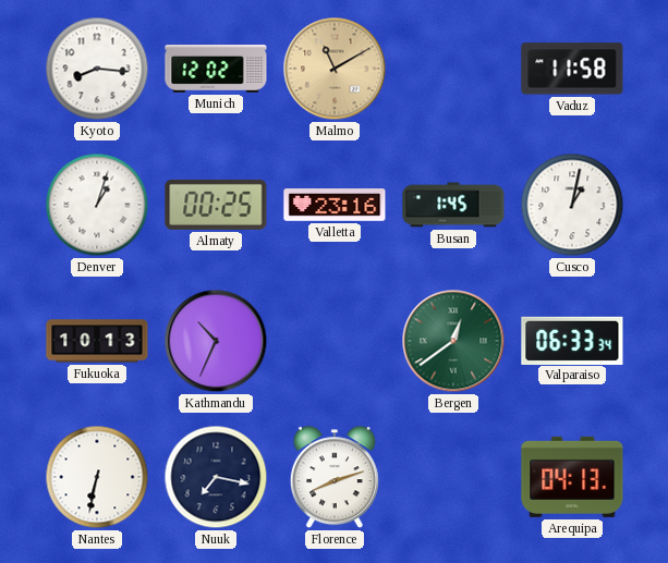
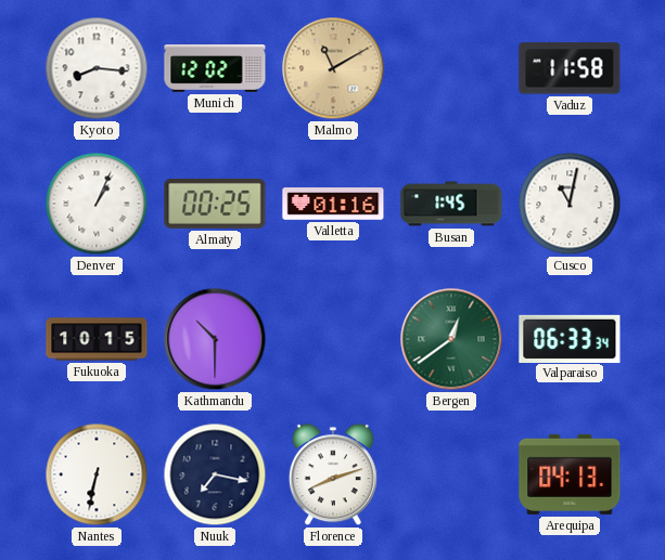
Denver: 1:03 -> 1:04
Valletta: 23:16 -> 01:16
Cusco: 1:02 -> 11:02
Fukuoka: 10:13 -> 10:15
Kathmandu: 10:34 -> 10:30
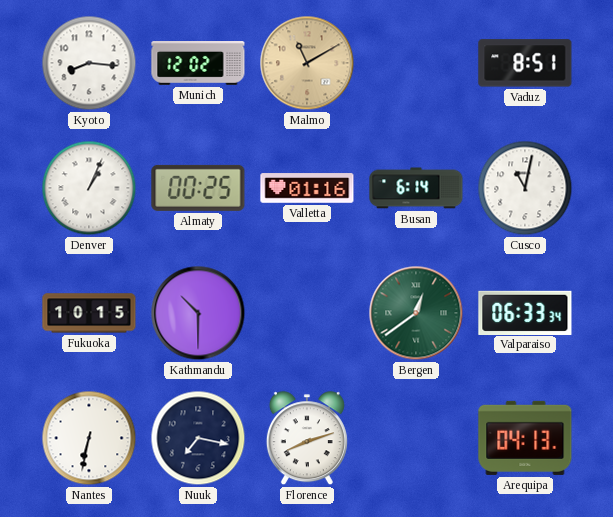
Vaduz: 11:58 -> 8:51
Busan: 1:45 -> 6:14
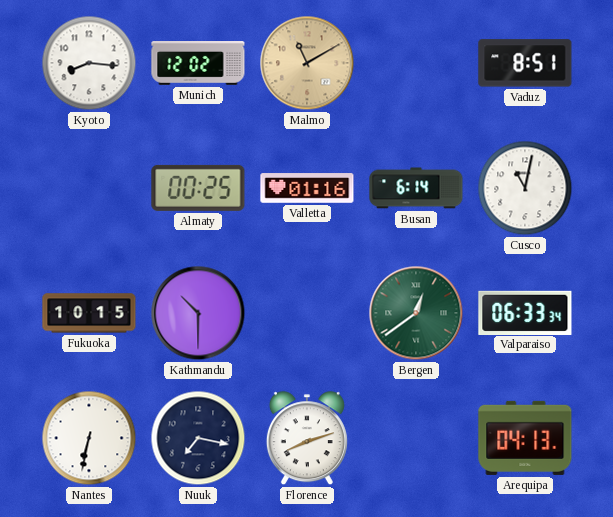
Denver: 1:04 -> none
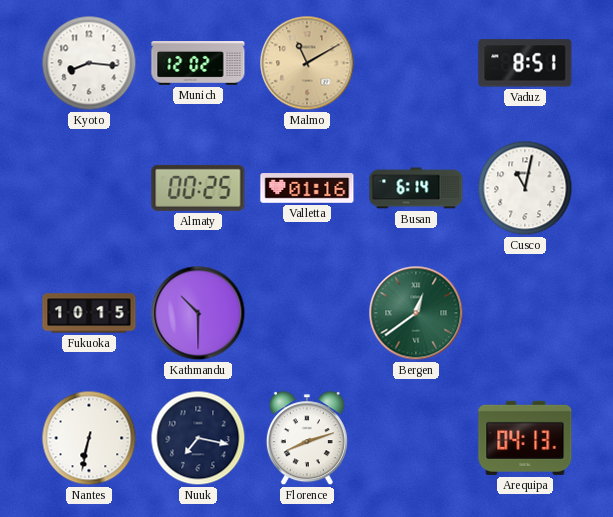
Valparaiso: 06:33 -> none
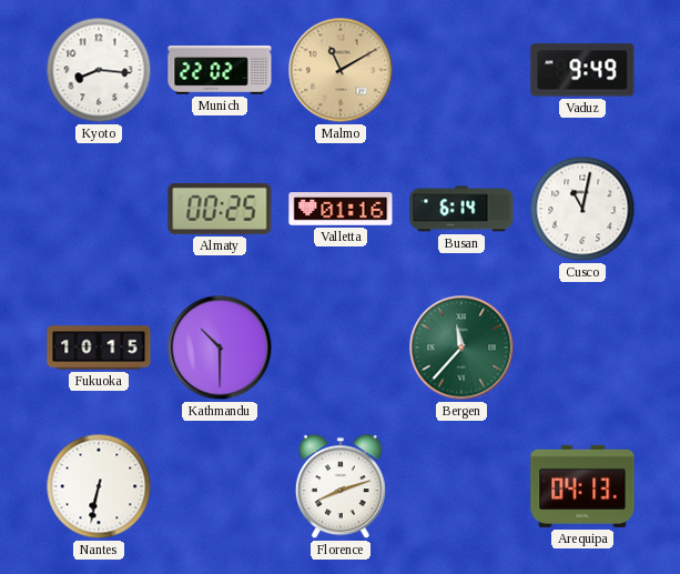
Munich: 12:02 -> 22:02
Vaduz: 8:51 -> 9:49
Bergen: 12:39 -> 11:37
Nuuk: 7:17 -> none
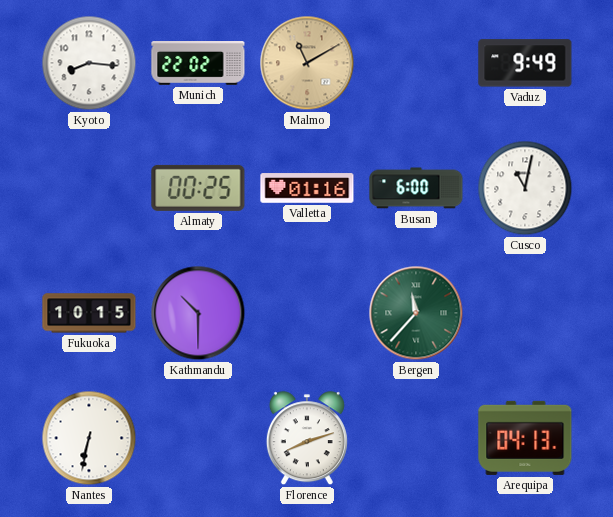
Busan: 6:14 -> 6:00
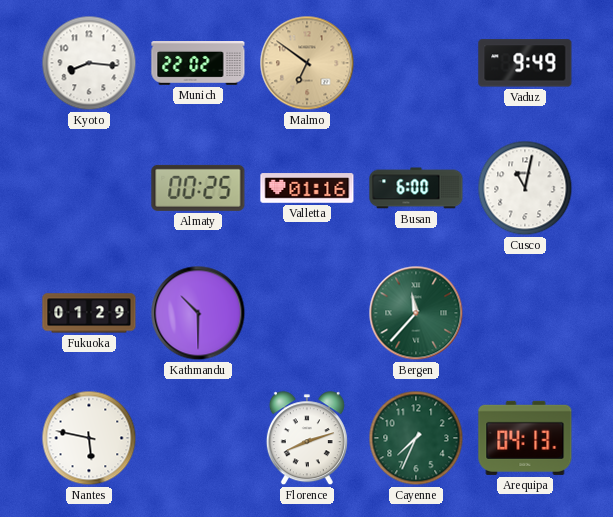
Malmo: 11:10 -> 6:51
Fukuoka: 10:15 -> 01:29
Nantes: 6:32 -> 5:47
Cayenne: none -> 7:34
